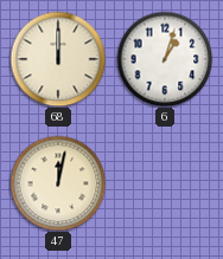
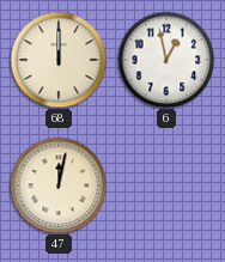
6: 1:03 -> 12:58
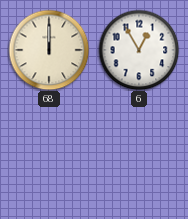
6: 12:58 -> 12:55
47: 12:02 -> none
